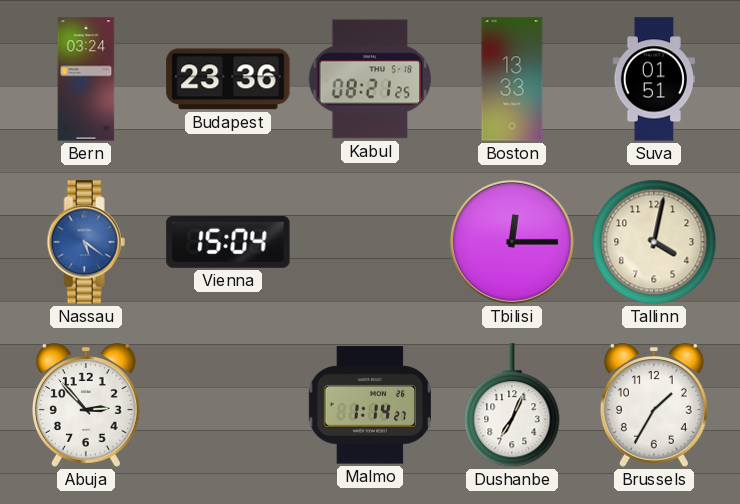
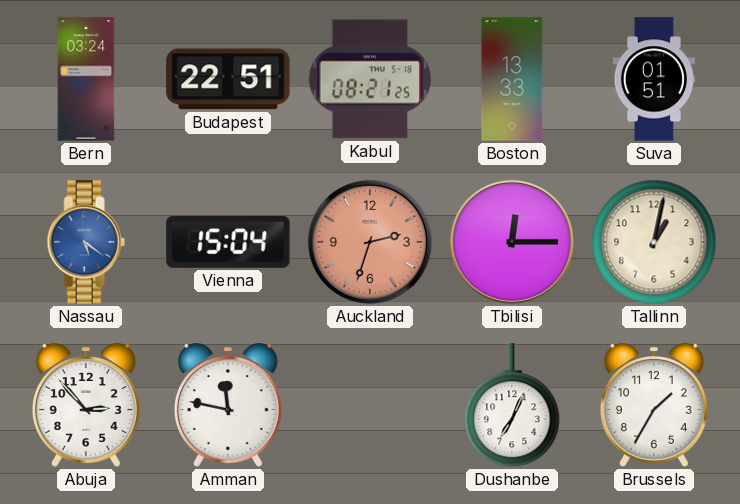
Budapest: 23:36 -> 22:51
Auckland: none -> 2:33
Tallinn: 4:02 -> 1:02
Amman: none -> 11:47
Malmo: 1:14 -> none
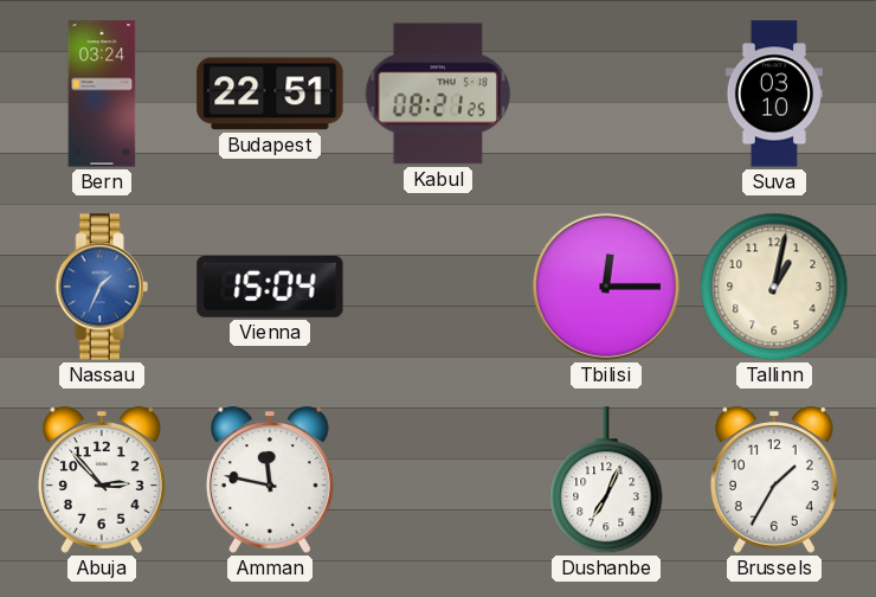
Boston: 13:33 -> none
Suva: 01:51 -> 03:10
Nassau: 5:21 -> 1:34
Auckland: 2:33 -> none
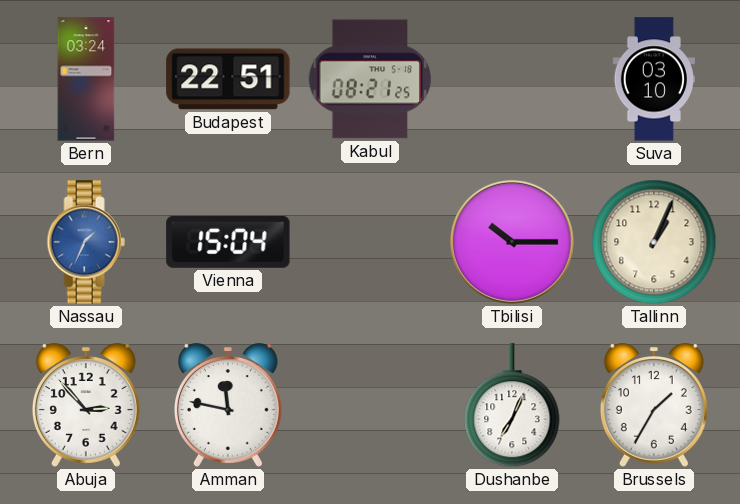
Tbilisi: 12:15 -> 10:15
Tallinn: 1:02 -> 1:04
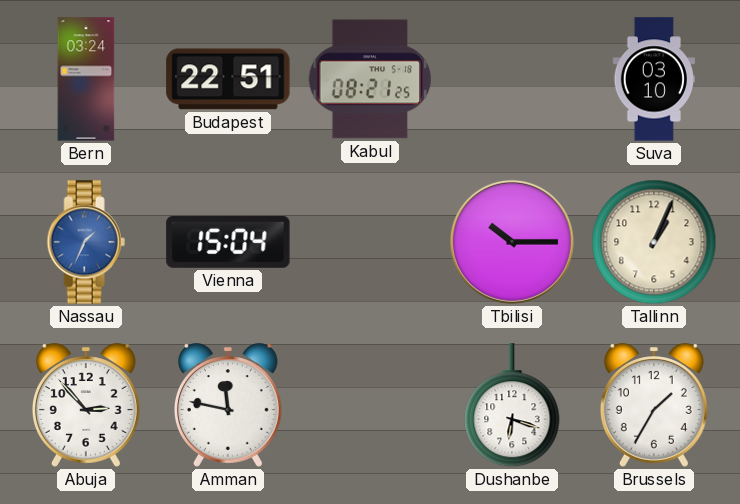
Dushanbe: 7:04 -> 6:18
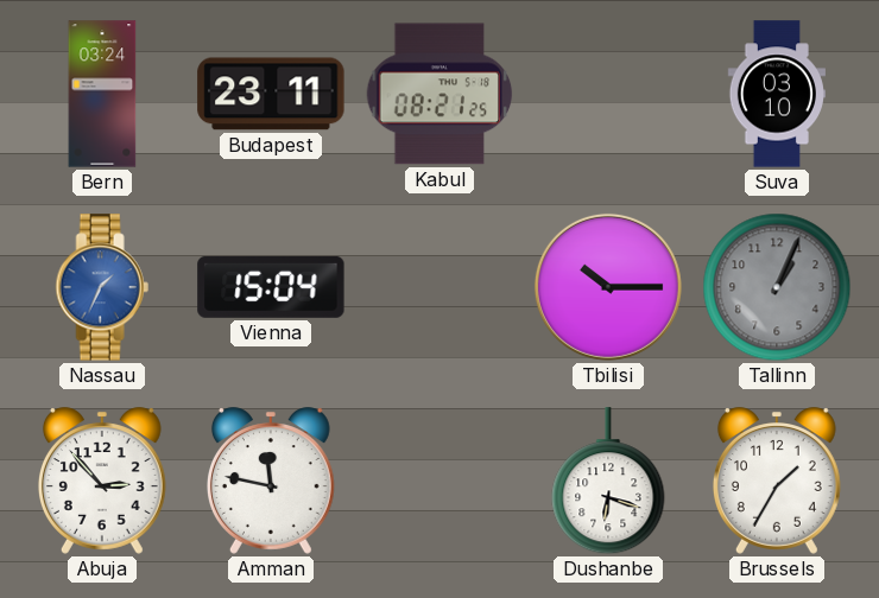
Budapest: 22:51 -> 23:11
Tallinn dial: cream -> grey
